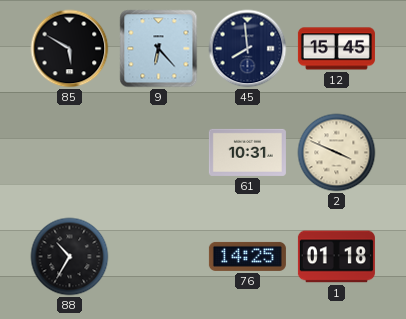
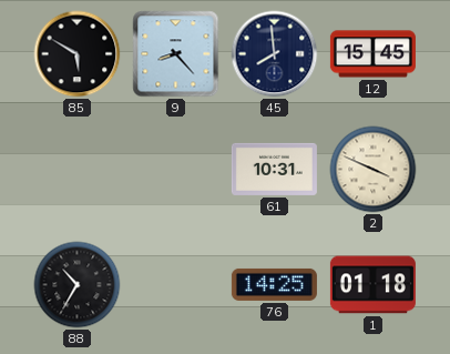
9: 6:23 -> 8:23
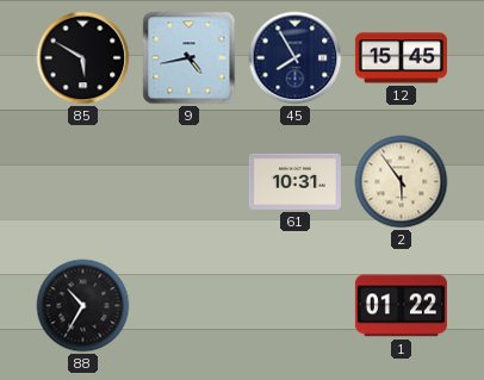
9: 8:23 -> 4:43
45: 7:59 -> 7:55
2: 3:49 -> 5:54
76: 14:25 -> none
1: 01:18 -> 01:22
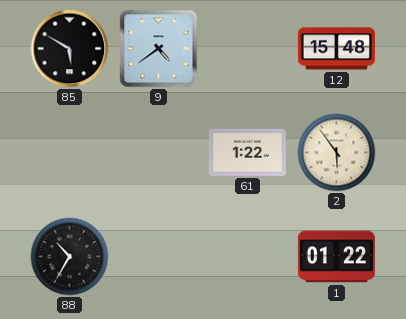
9: 4:43 -> 4:39
45: 7:55 -> none
12: 15:45 -> 15:48
61: 10:31 -> 1:22
